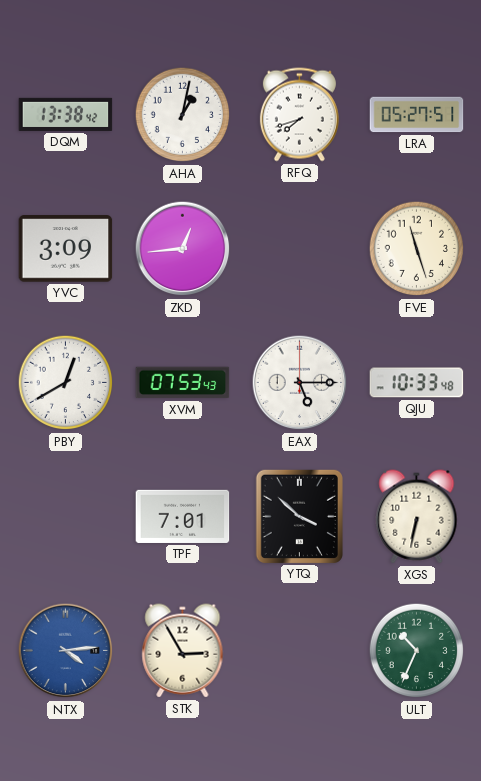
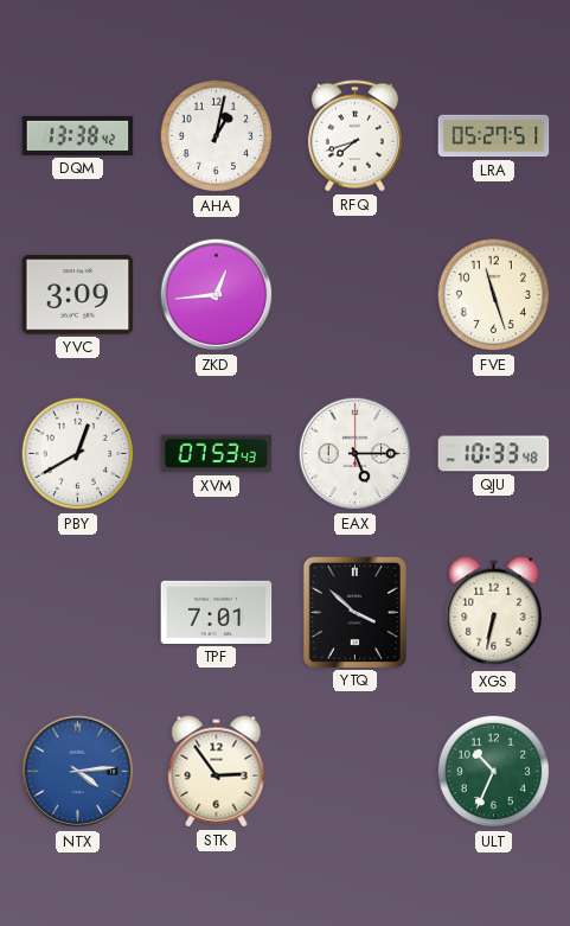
STK: 2:55 -> 2:54
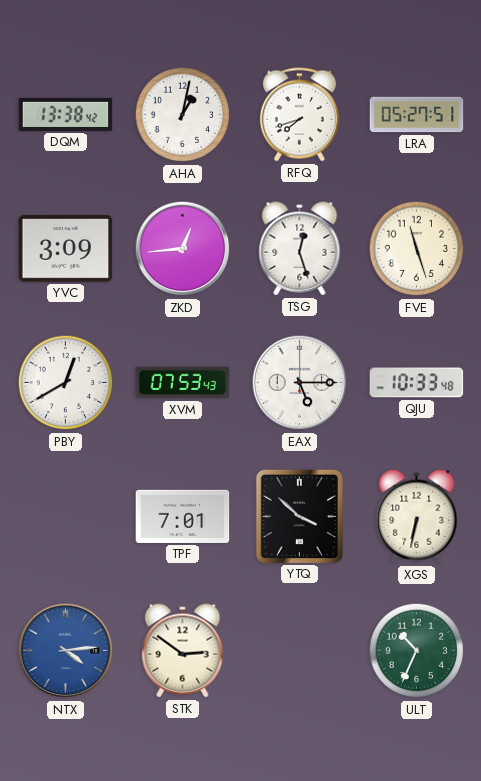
TSG: none -> 12:27
STK: 2:54 -> 2:51
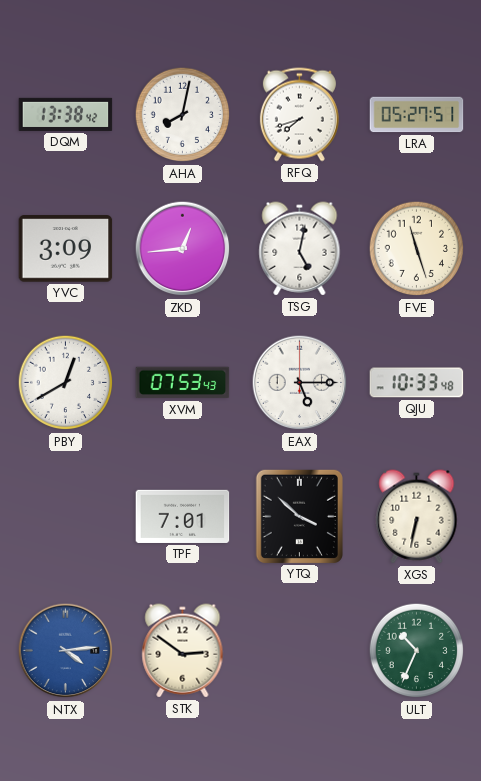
AHA: 1:02 -> 8:02
TSG: 12:27 -> 5:02
